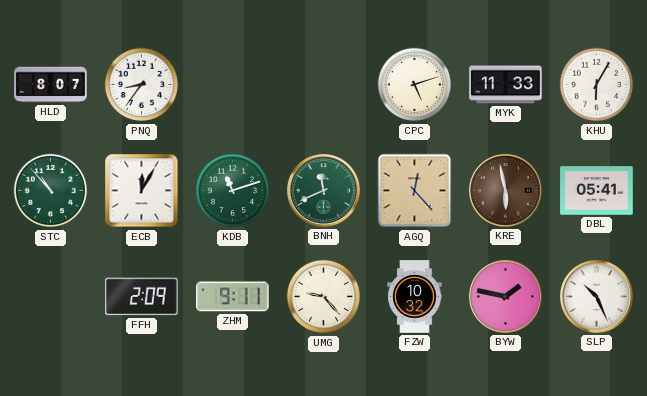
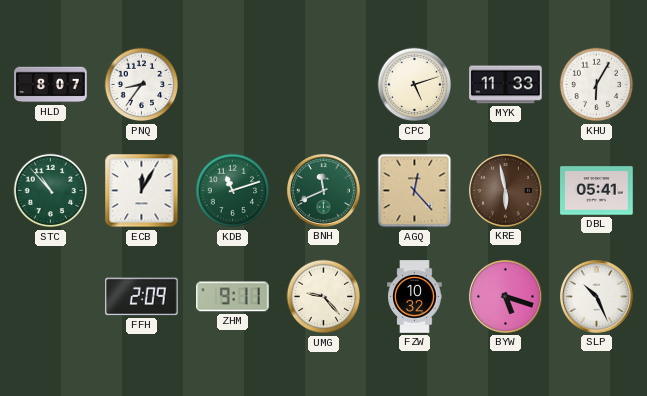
BYW: 1:47 -> 5:18
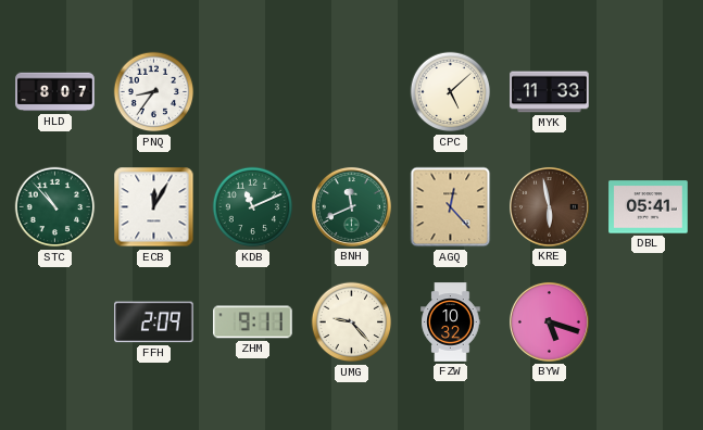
CPC: 5:12 -> 5:08
KHU: 6:05 -> none
KDB: 11:12 -> 11:11
SLP: 10:26 -> none
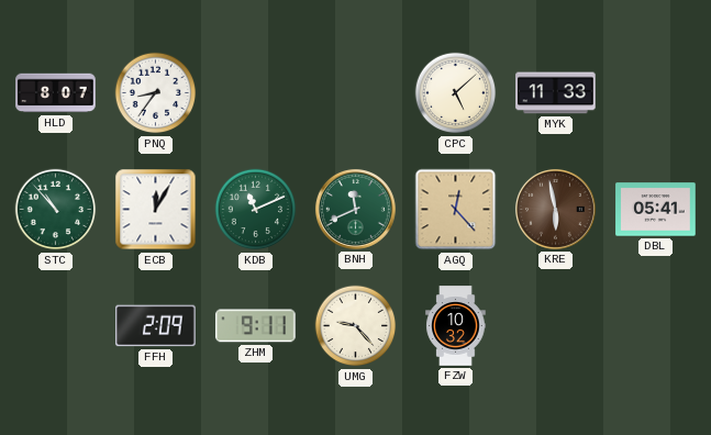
BYW: 5:18 -> none
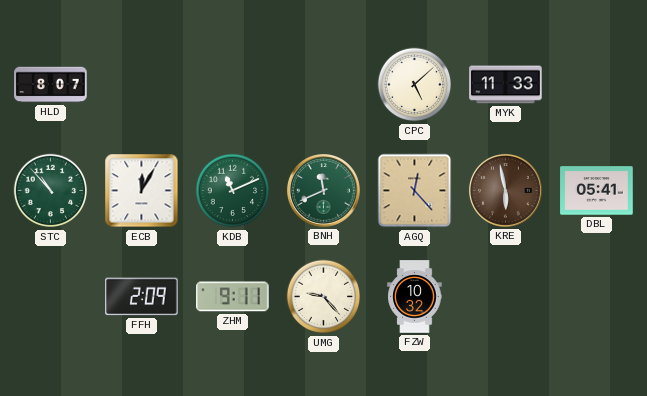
PNQ: 8:36 -> none
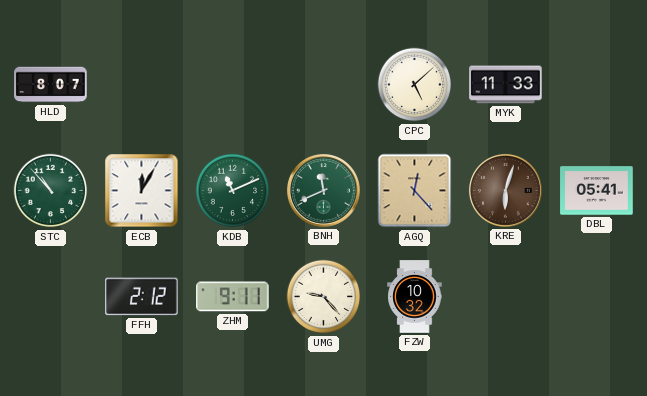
KRE: 5:58 -> 6:03
FFH: 2:09 -> 2:12
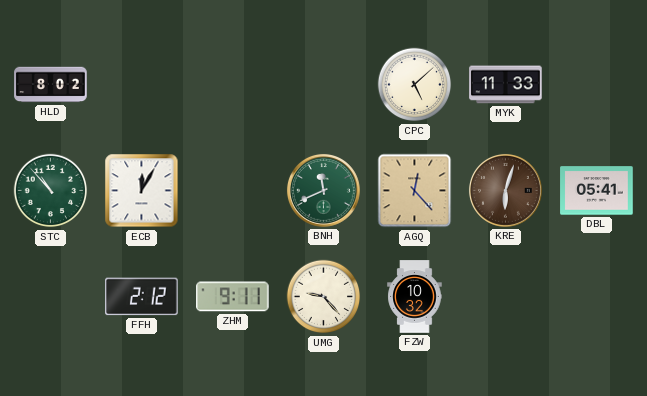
HLD: 8:07 -> 8:02
KDB: 11:11 -> none
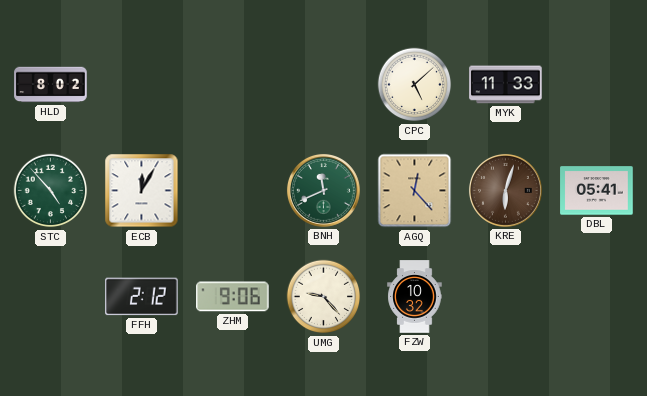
STC: 10:53 -> 4:53
ZHM: 9:11 -> 9:06
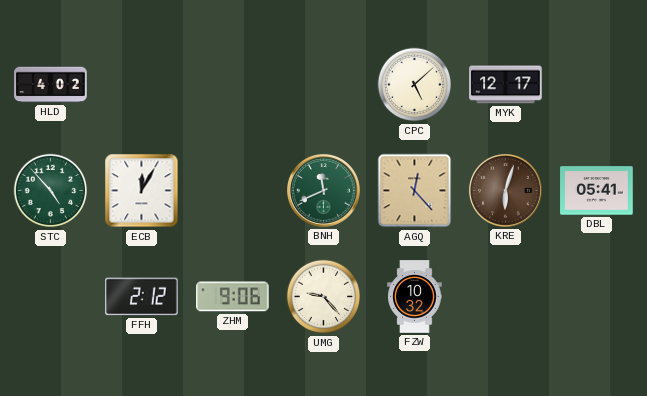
HLD: 8:02 -> 4:02
MYK: 11:33 -> 12:17
